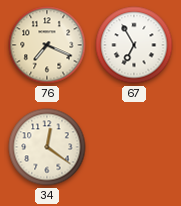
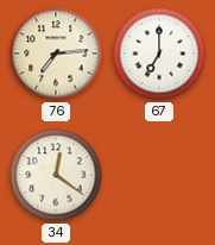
76: 7:19 -> 7:14
67: 6:55 -> 7:00
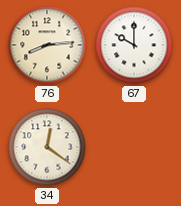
76: 7:14 -> 8:14
67: 7:00 -> 10:00
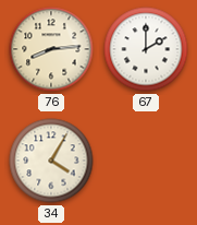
67: 10:00 -> 2:00
34: 12:21 -> 4:05
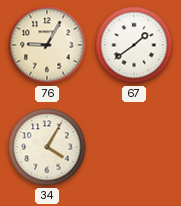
76: 8:14 -> 9:05
67: 2:00 -> 1:39
